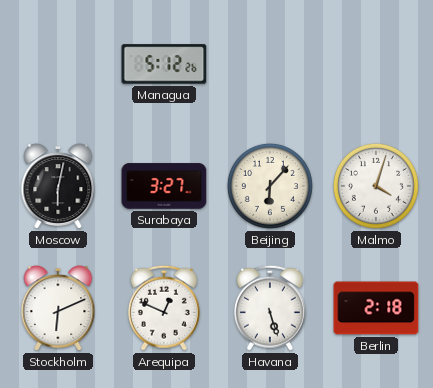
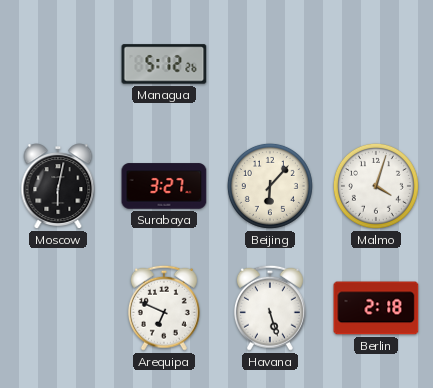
Stockholm: 6:11 -> none
Arequipa: 12:49 -> 6:49
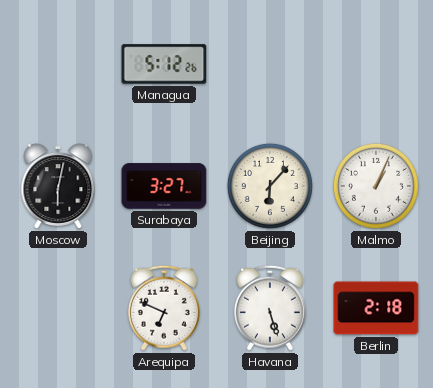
Malmo: 4:03 -> 1:04
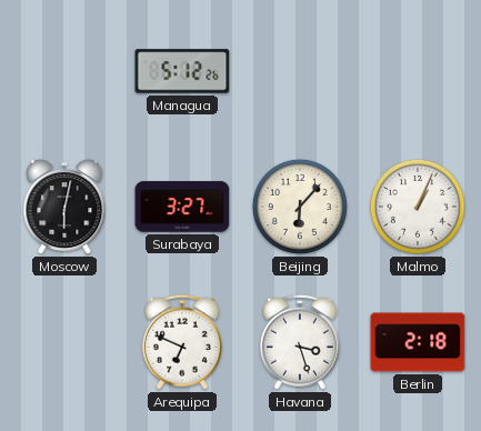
Havana: 5:27 -> 3:27
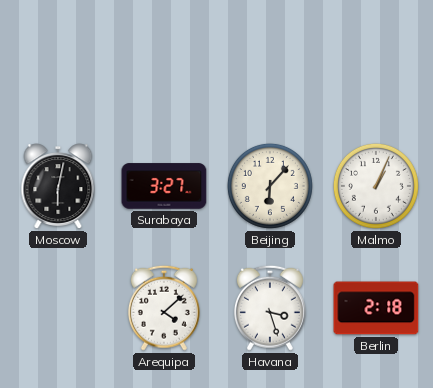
Managua: 5:12 -> none
Arequipa: 6:49 -> 4:08
